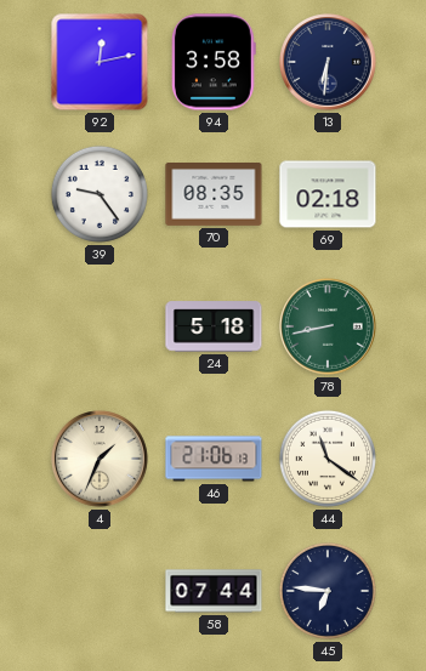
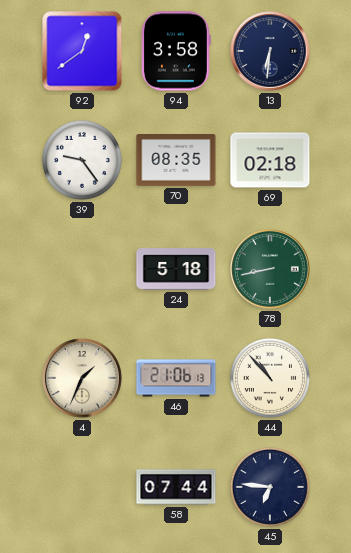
92: 12:13 -> 12:39
44: 11:21 -> 10:53
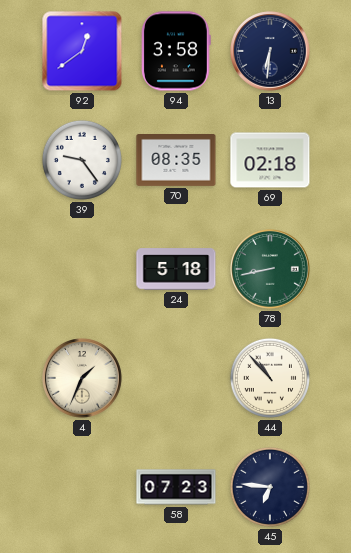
46: 21:06 -> none
58: 07:44 -> 07:23
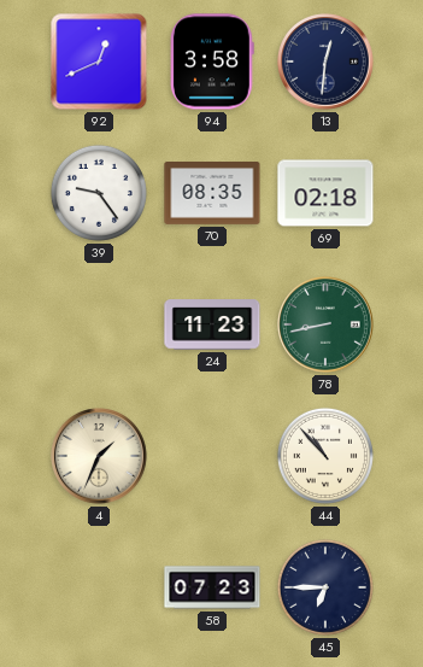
92: 12:39 -> 12:41
13: 6:31 -> 12:31
24: 5:18 -> 11:23
45: 6:46 -> 6:45
